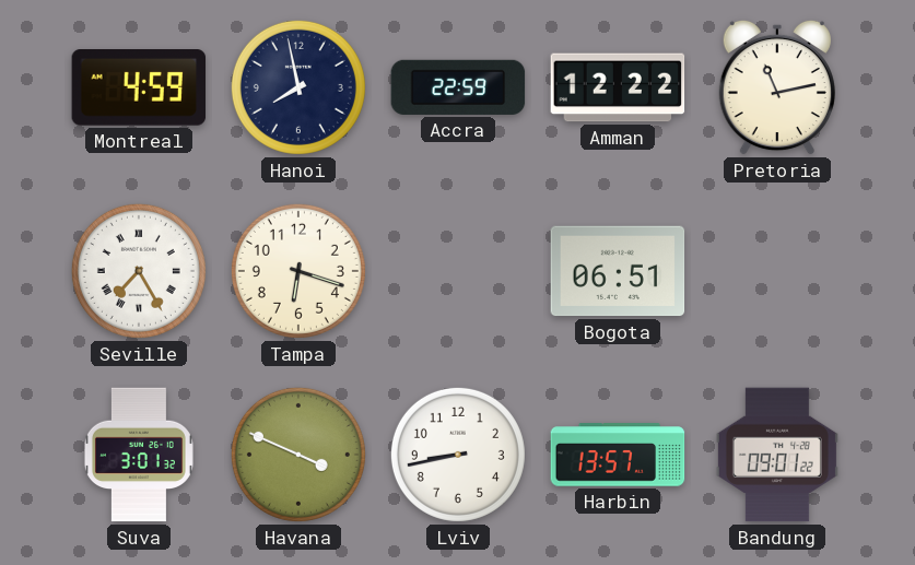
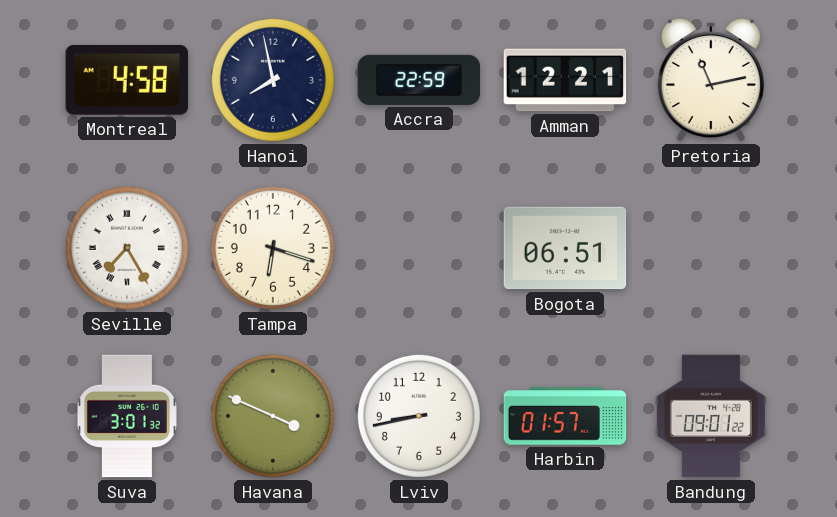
Montreal: 4:59 -> 4:58
Amman: 12:22 -> 12:21
Harbin: 13:57 -> 01:57
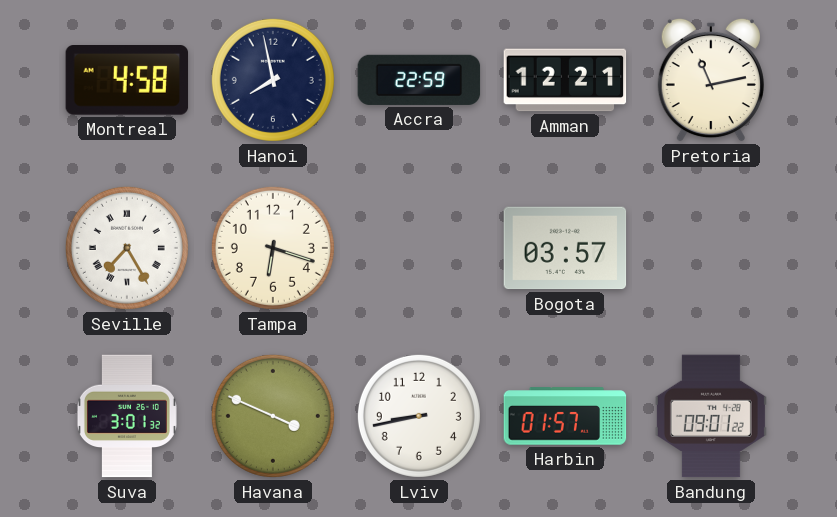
Bogota: 06:51 -> 03:57
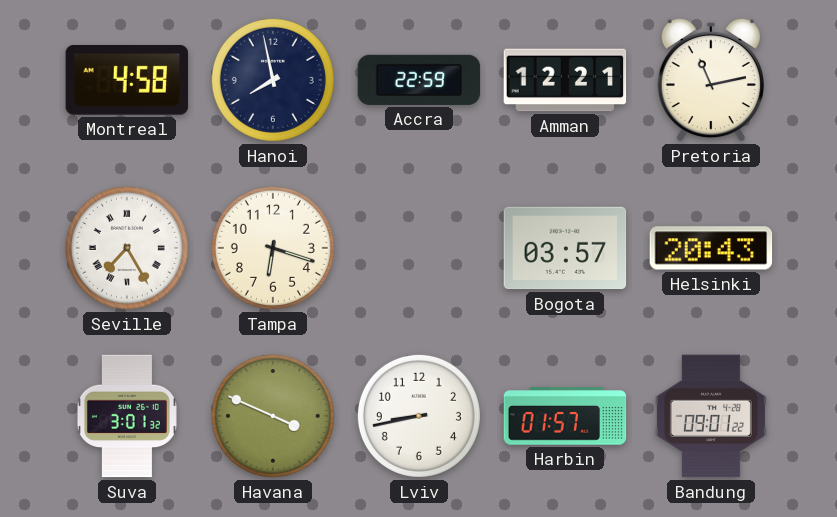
Helsinki: none -> 20:43
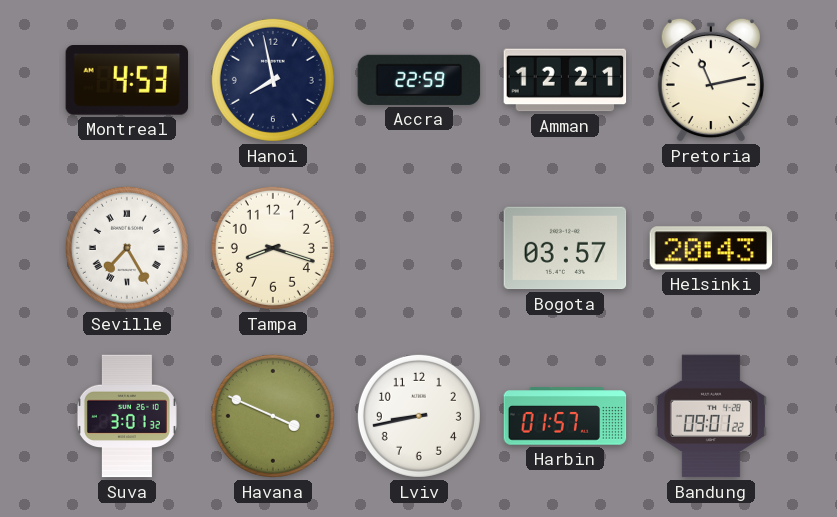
Montreal: 4:58 -> 4:53
Tampa: 6:18 -> 8:18
